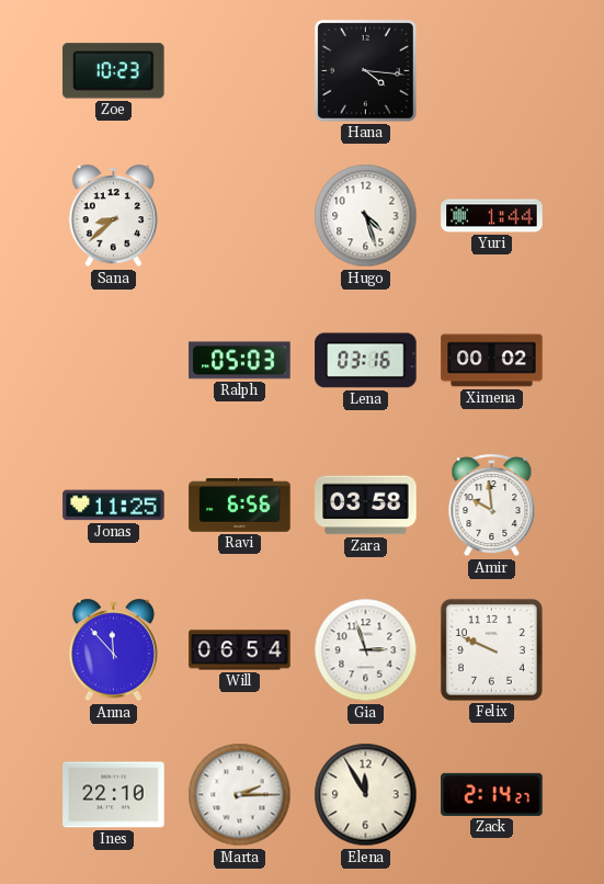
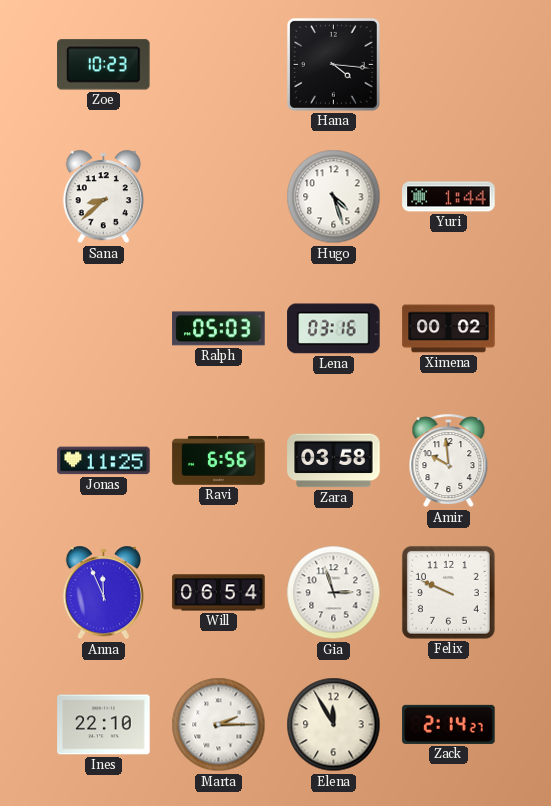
Anna: 11:53 -> 11:56
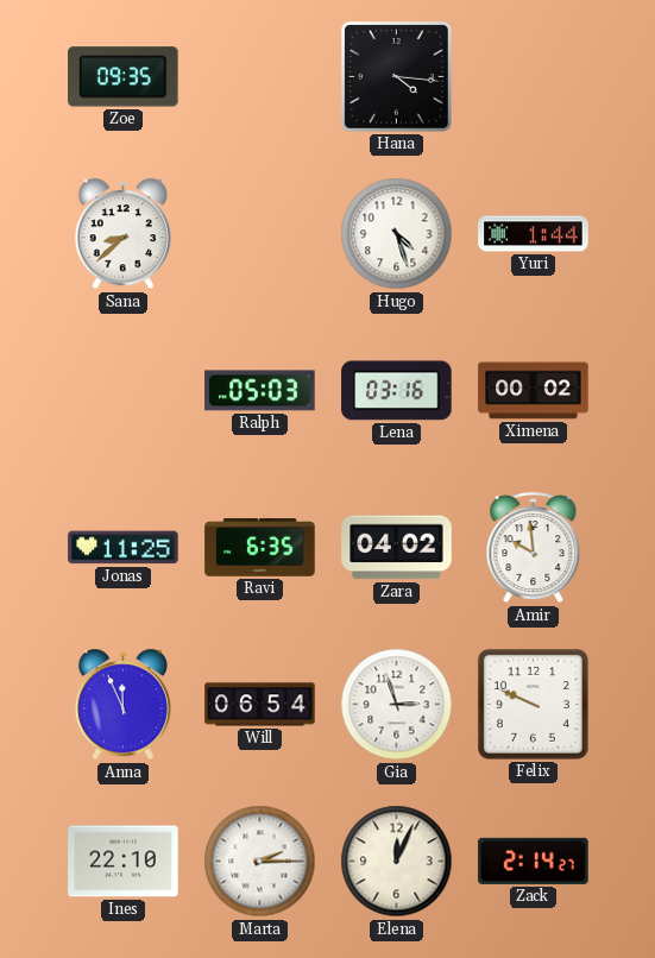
Zoe: 10:23 -> 09:35
Ravi: 6:56 -> 6:35
Zara: 03:58 -> 04:02
Elena: 11:55 -> 12:04
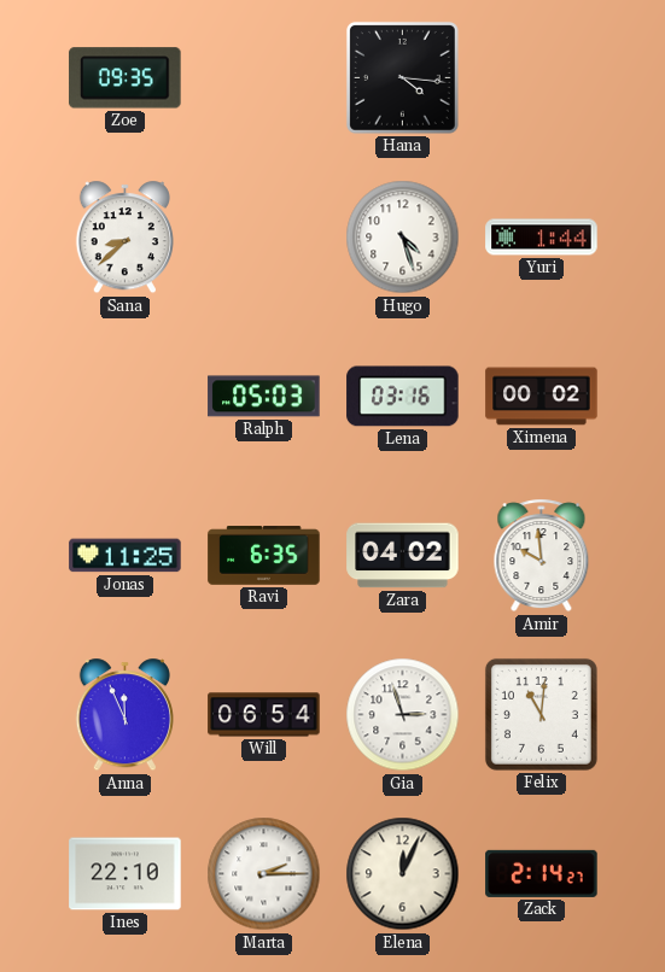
Felix: 9:49 -> 11:01
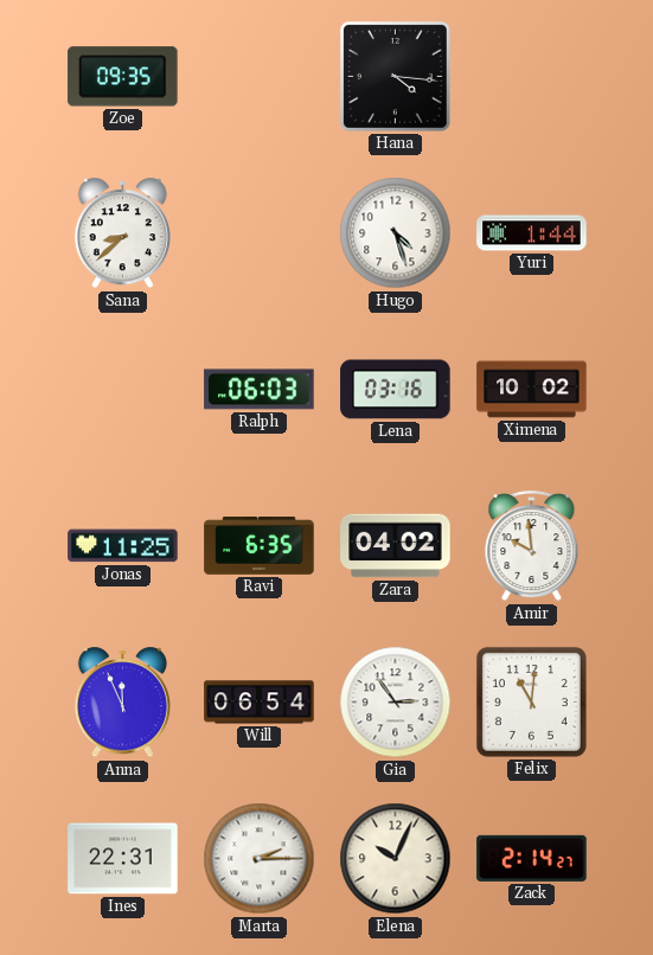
Ralph: 05:03 -> 06:03
Ximena: 00:02 -> 10:02
Gia: 2:57 -> 2:54
Ines: 22:10 -> 22:31
Elena: 12:04 -> 10:04
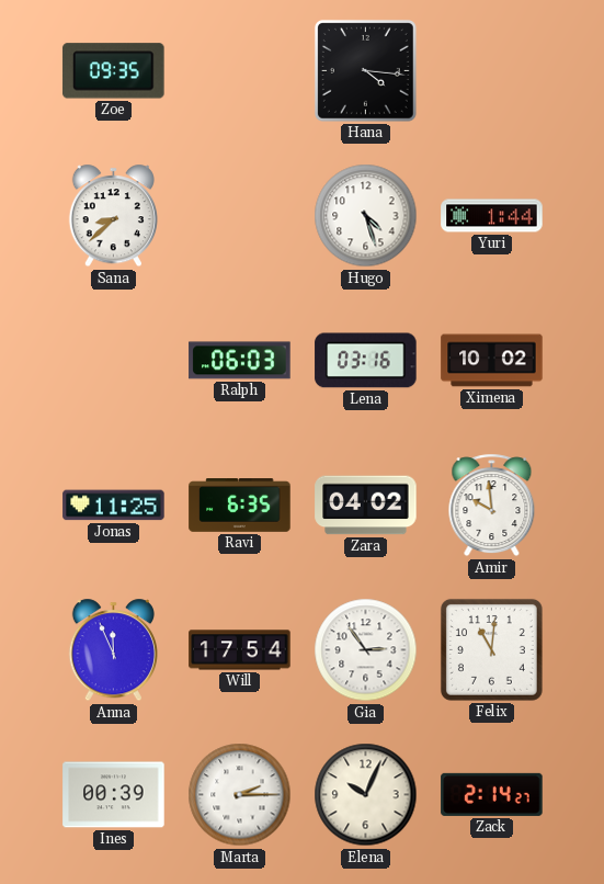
Will: 06:54 -> 17:54
Ines: 22:31 -> 00:39
